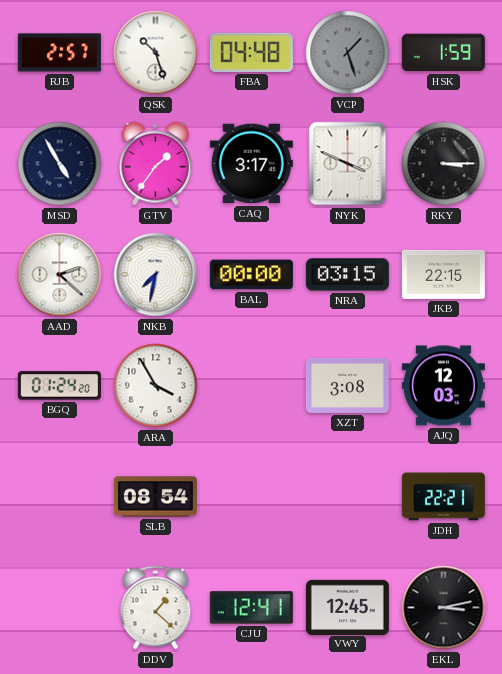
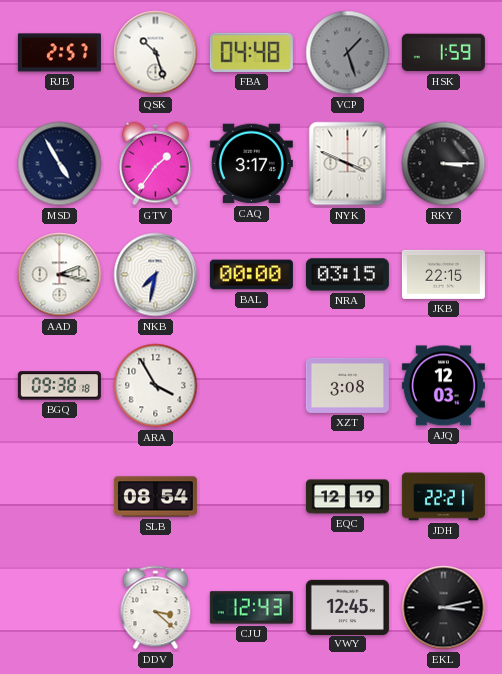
AAD: 2:22 -> 2:17
BGQ: 01:24 -> 09:38
EQC: none -> 12:19
DDV: 1:22 -> 3:22
CJU: 12:41 -> 12:43
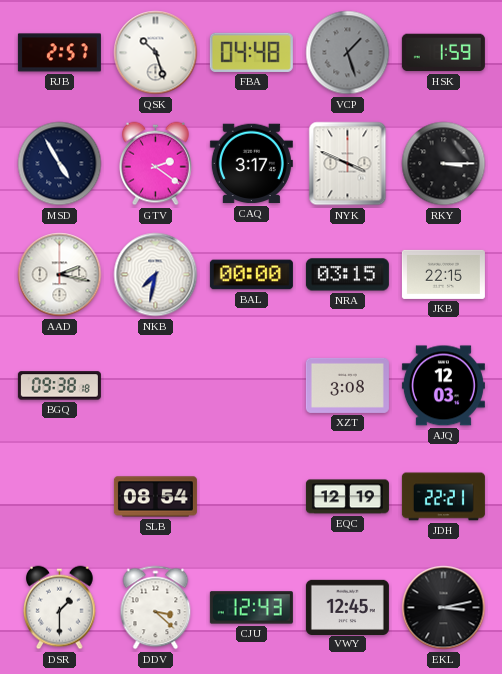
GTV: 1:36 -> 2:21
ARA: 3:55 -> none
DSR: none -> 1:30
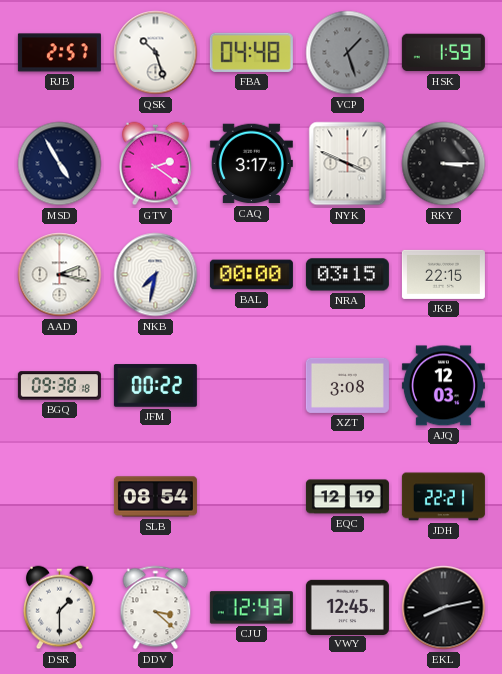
JFM: none -> 00:22
EKL: 3:13 -> 8:13
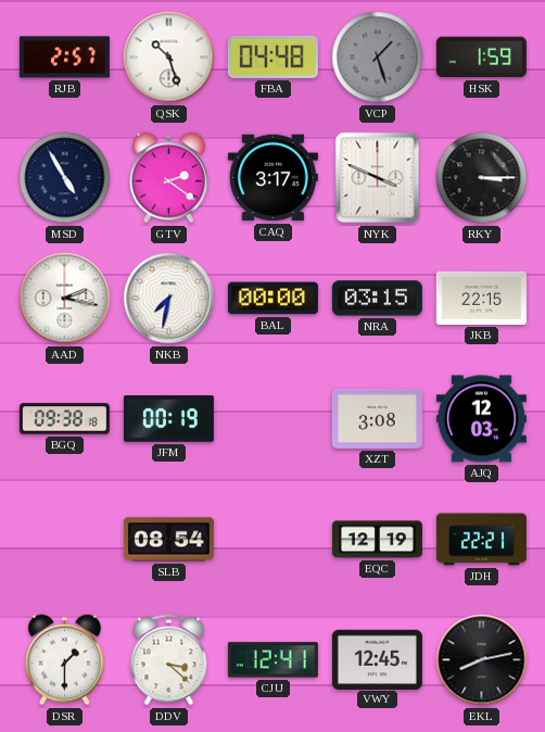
JFM: 00:22 -> 00:19
CJU: 12:43 -> 12:41
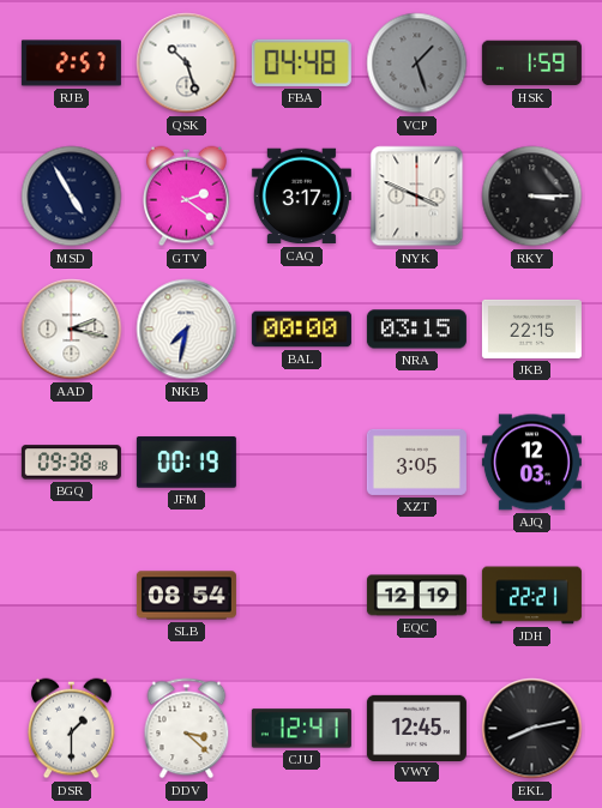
XZT: 3:08 -> 3:05
